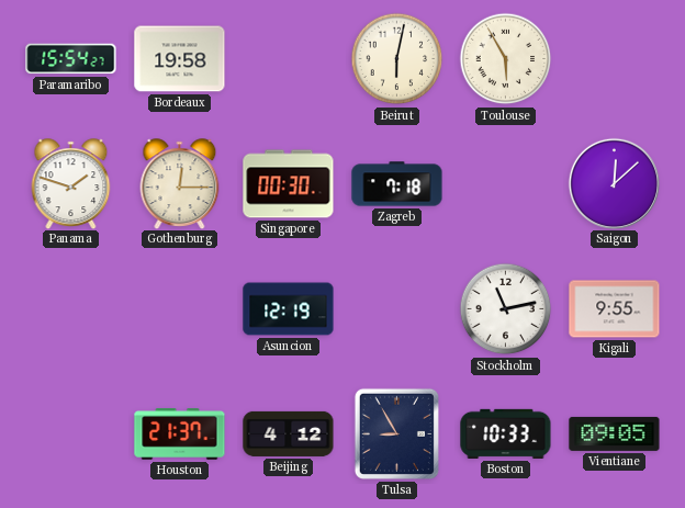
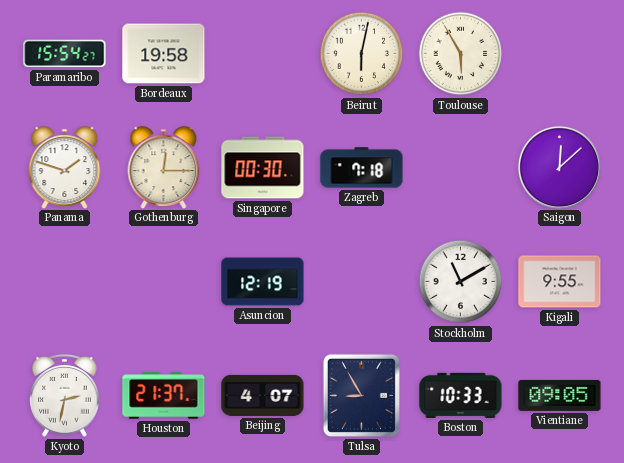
Stockholm: 11:13 -> 11:10
Kyoto: none -> 2:32
Beijing: 4:12 -> 4:07
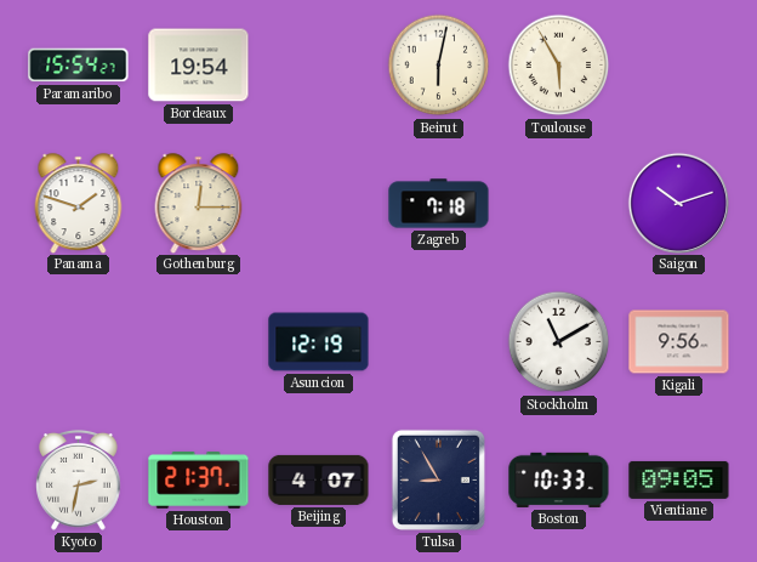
Bordeaux: 19:58 -> 19:54
Singapore: 00:30 -> none
Saigon: 12:08 -> 10:12
Kigali: 9:55 -> 9:56
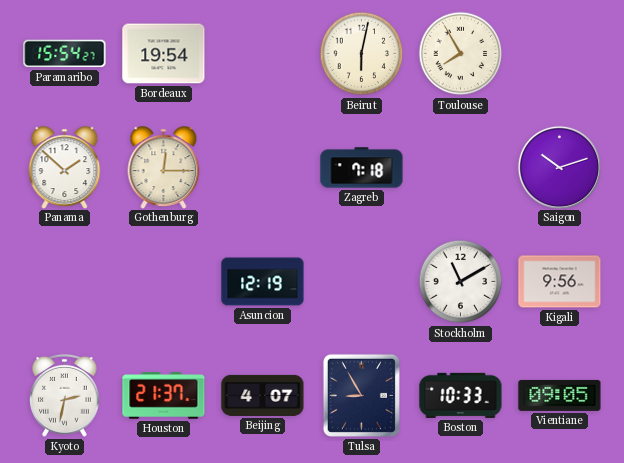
Toulouse: 5:55 -> 7:55
Panama: 1:48 -> 1:52
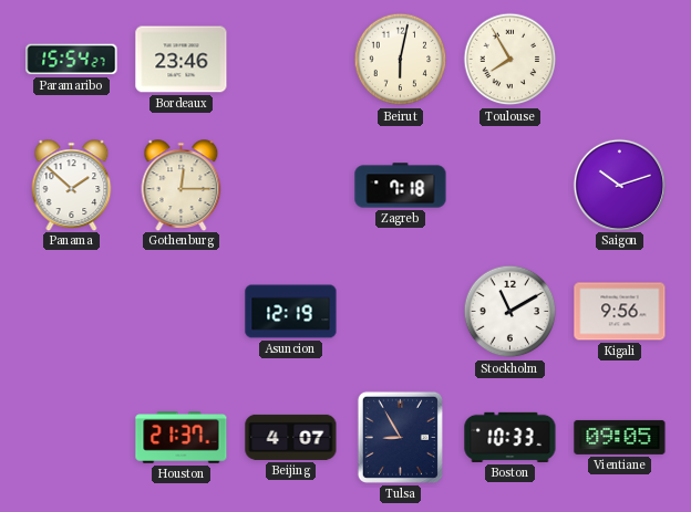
Bordeaux: 19:54 -> 23:46
Kyoto: 2:32 -> none
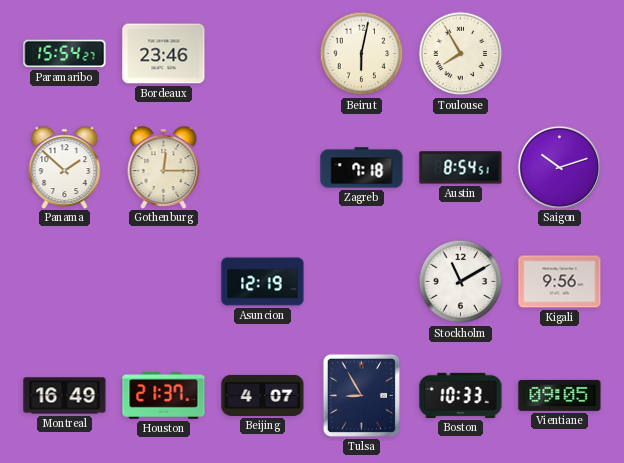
Austin: none -> 8:54
Montreal: none -> 16:49
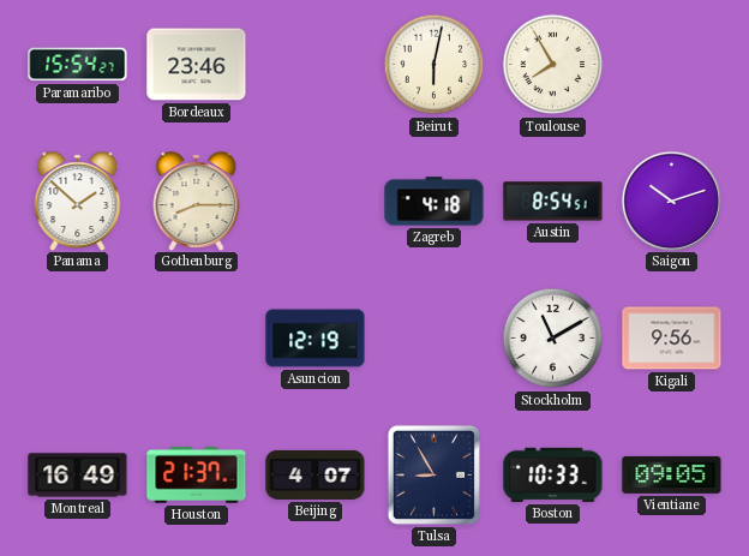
Gothenburg: 12:15 -> 8:15
Zagreb: 7:18 -> 4:18
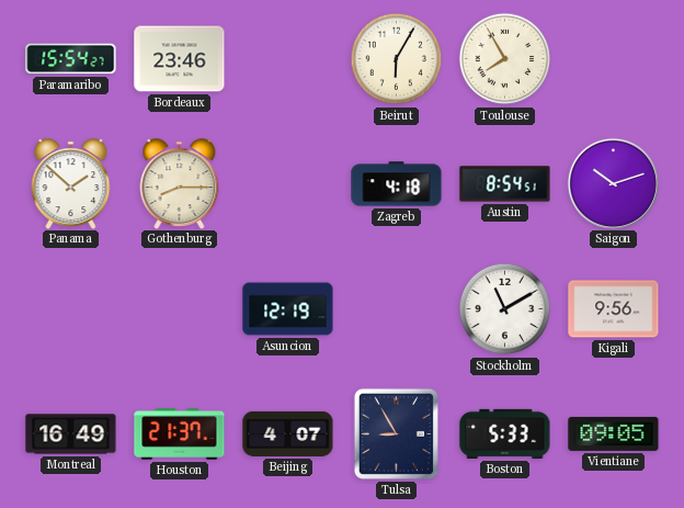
Beirut: 6:02 -> 6:05
Boston: 10:33 -> 5:33
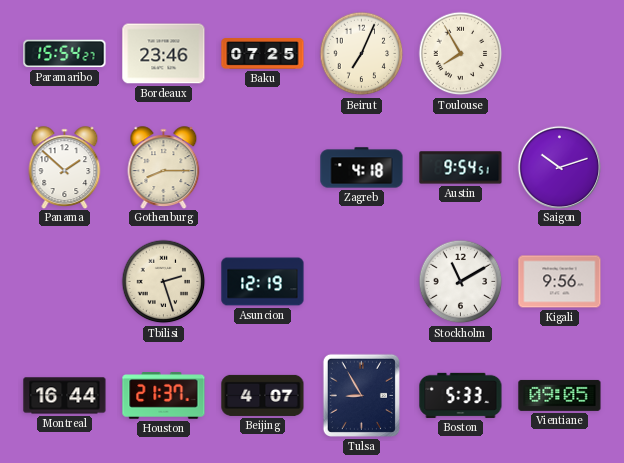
Baku: none -> 07:25
Beirut: 6:05 -> 7:04
Austin: 8:54 -> 9:54
Tbilisi: none -> 2:27
Montreal: 16:49 -> 16:44
